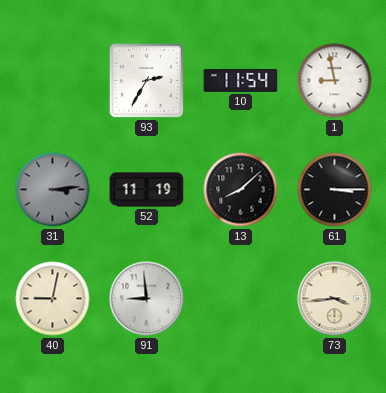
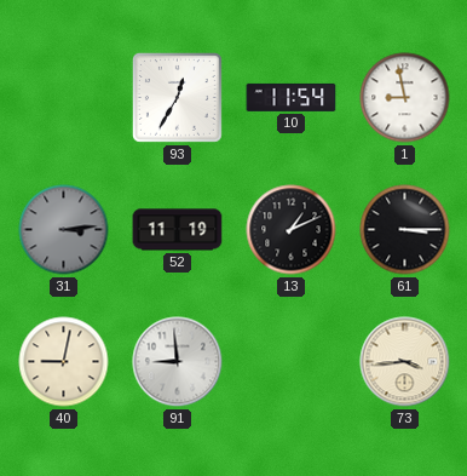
93: 2:35 -> 12:35
13: 8:08 -> 1:11
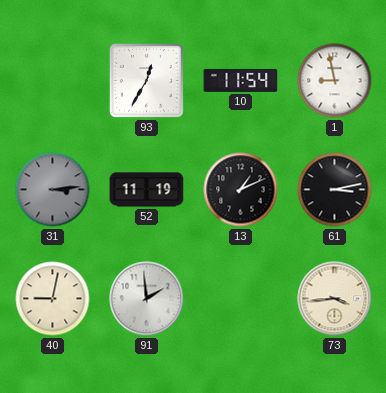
61: 3:15 -> 3:13
91: 8:59 -> 1:59
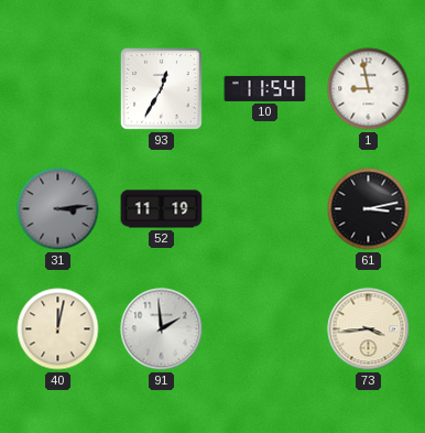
13: 1:11 -> none
40: 9:02 -> 12:02
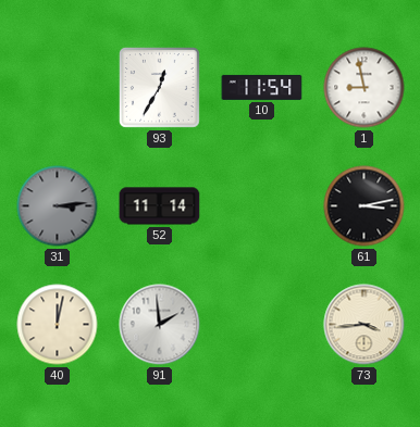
52: 11:19 -> 11:14
